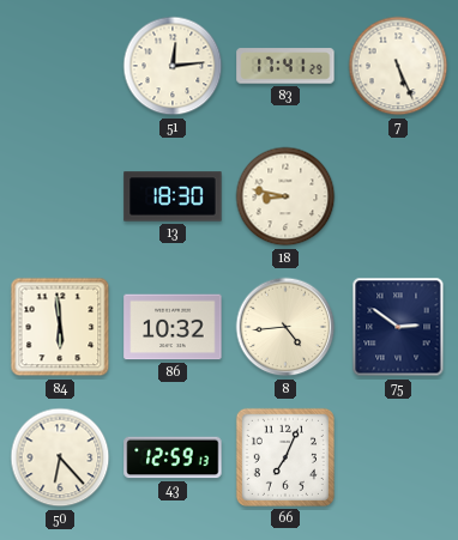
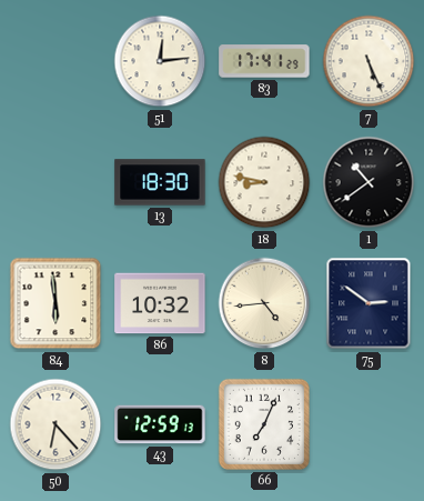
1: none -> 10:39
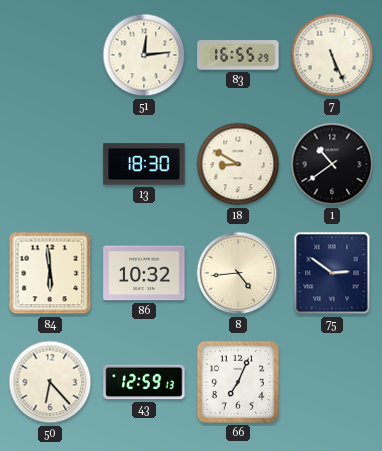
83: 17:41 -> 16:55
18: 8:47 -> 8:50
